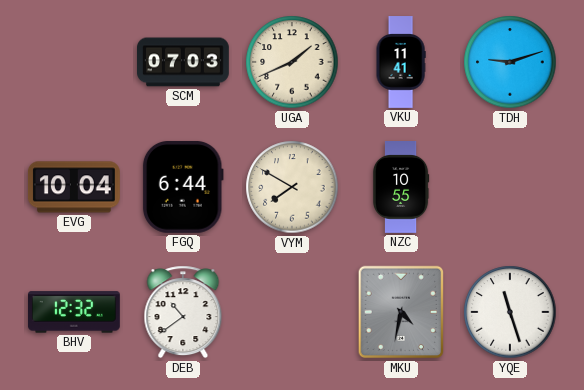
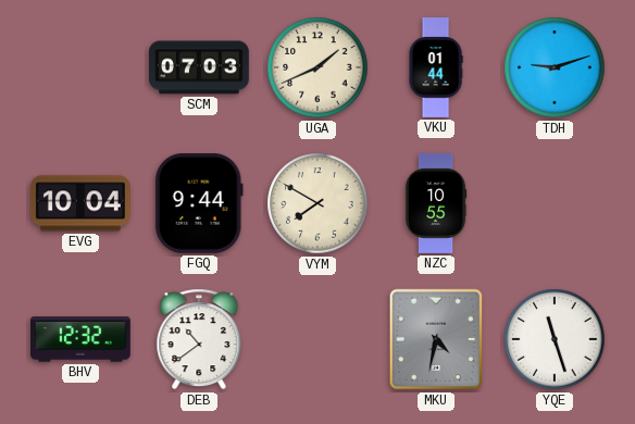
VKU: 11:41 -> 01:44
FGQ: 6:44 -> 9:44
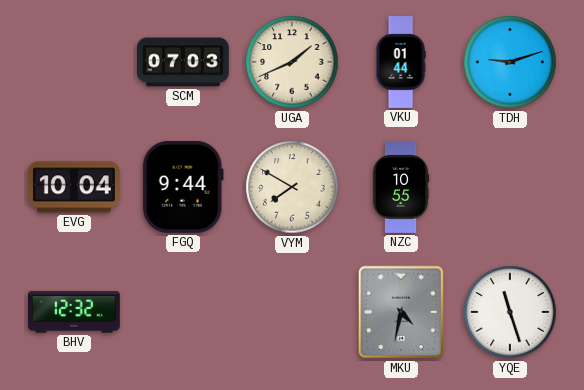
DEB: 10:39 -> none
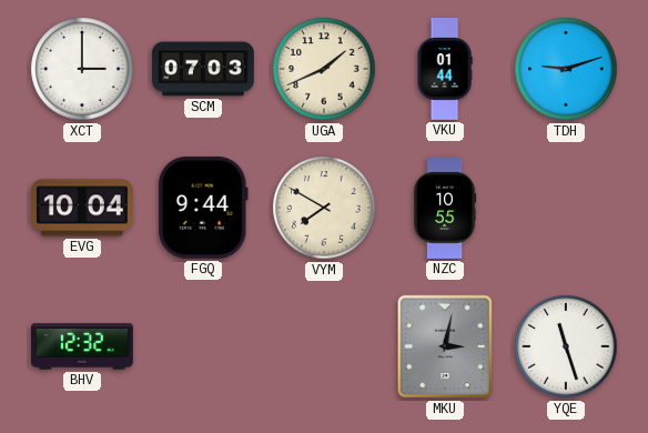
XCT: none -> 3:00
MKU: 4:32 -> 3:02
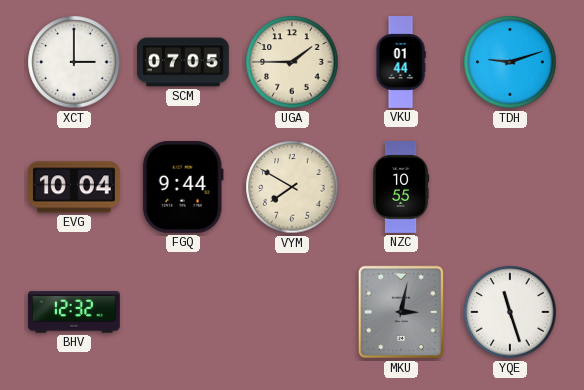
SCM: 07:03 -> 07:05
UGA: 1:41 -> 1:45
